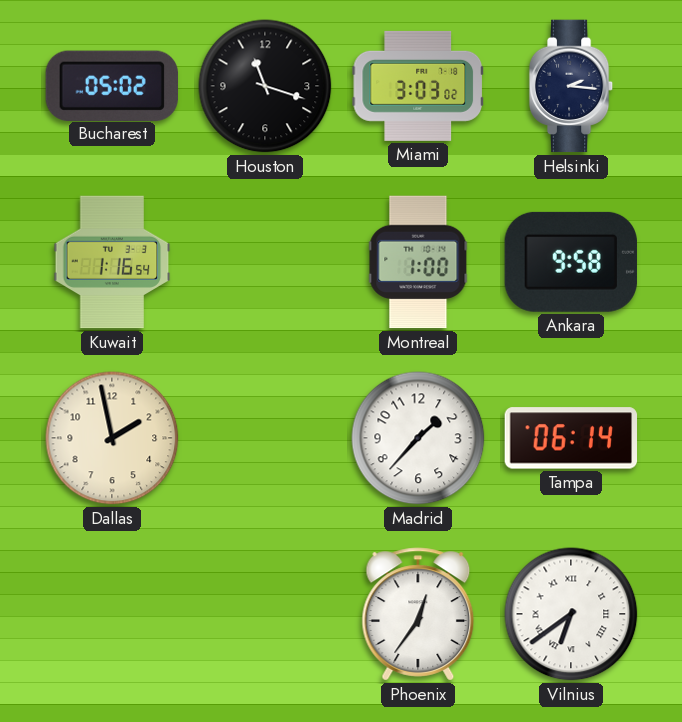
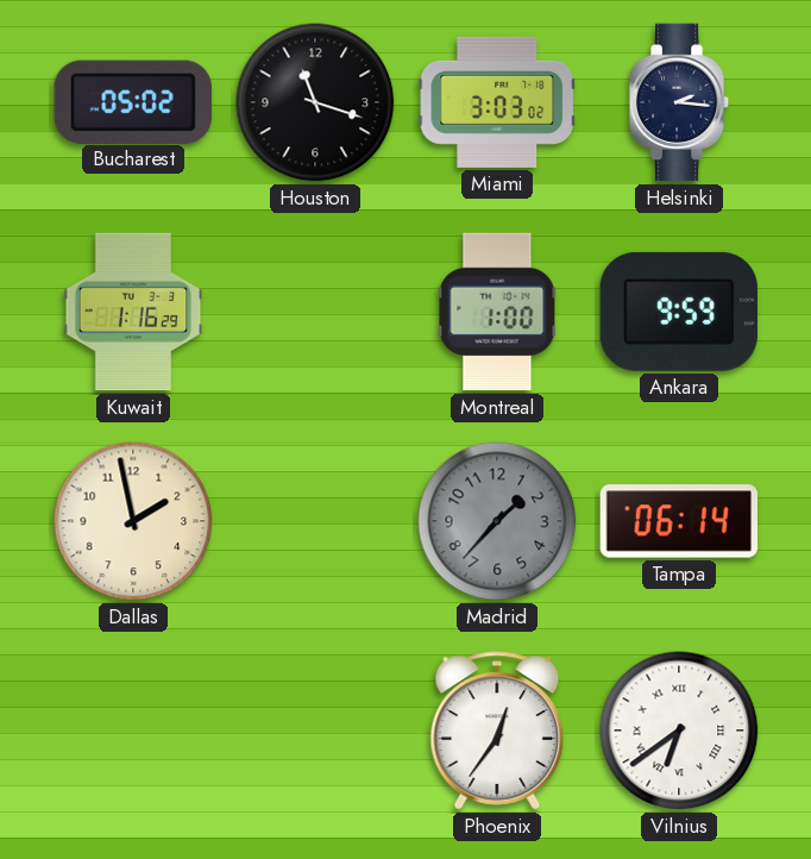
Kuwait: 1:16:54 -> 1:16:29
Ankara: 9:58 -> 9:59
Madrid dial: white -> grey
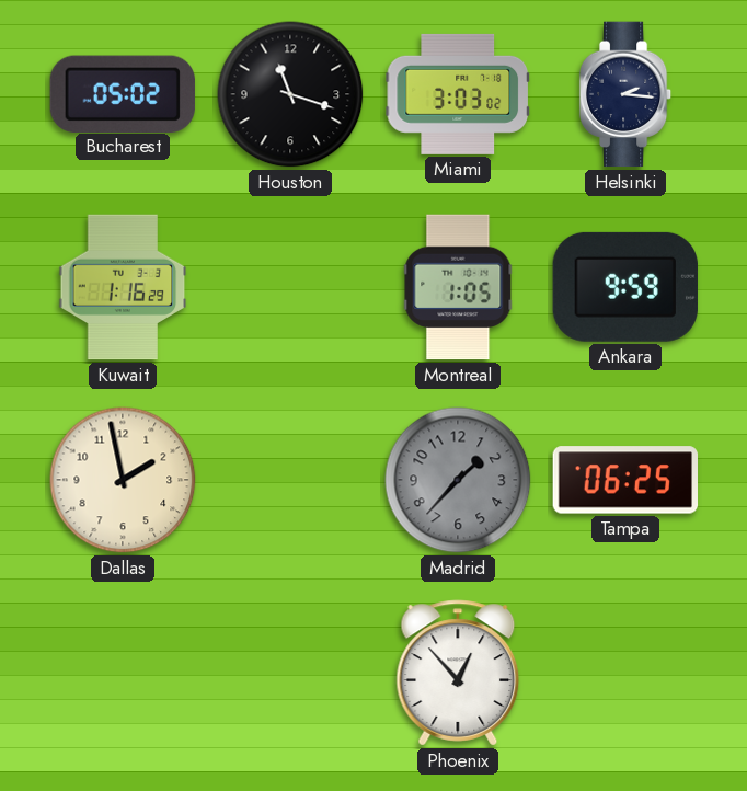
Montreal: 1:00 -> 1:05
Tampa: 06:14 -> 06:25
Phoenix: 12:36 -> 12:53
Vilnius: 6:39 -> none
